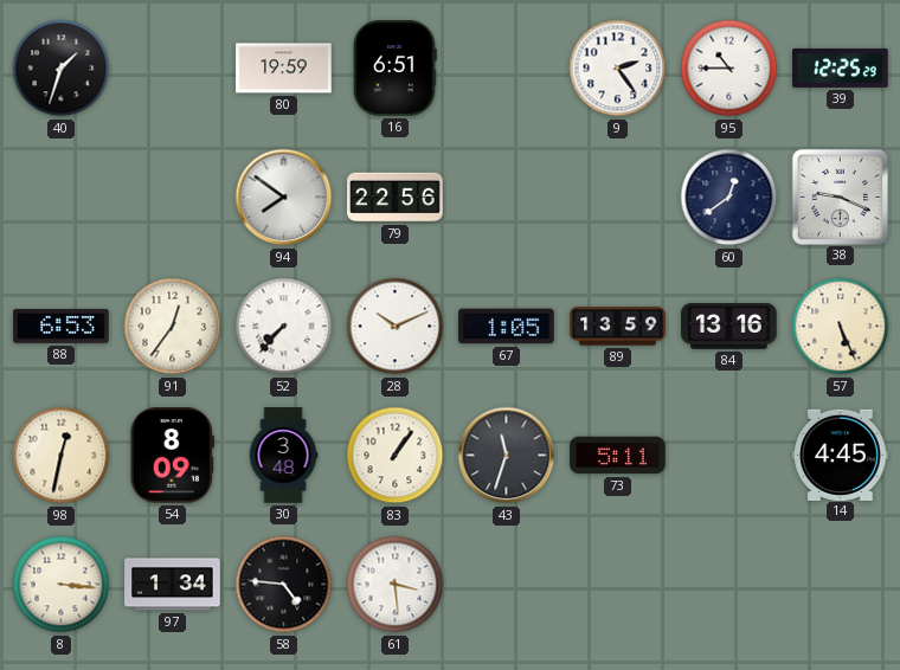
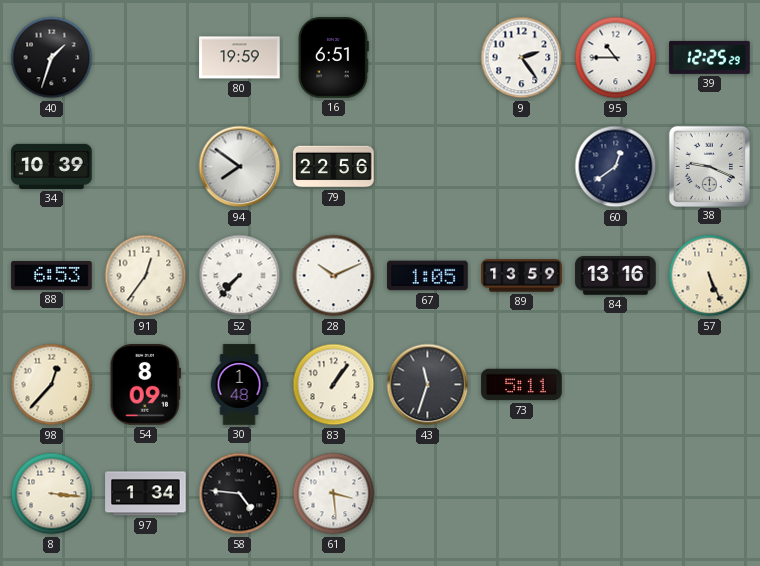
34: none -> 10:39
98: 12:32 -> 12:37
30: 3:48 -> 1:48
14: 4:45 -> none
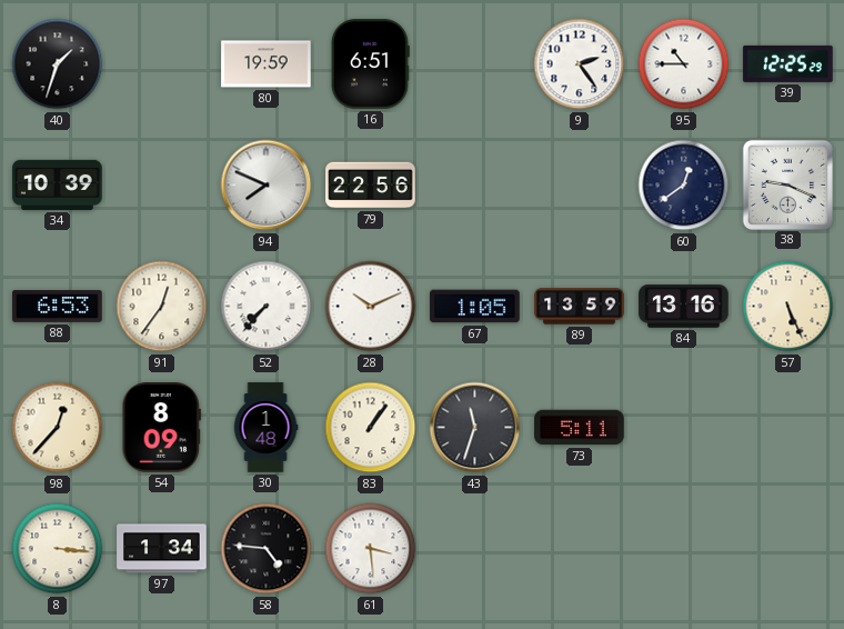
94: 7:51 -> 7:49
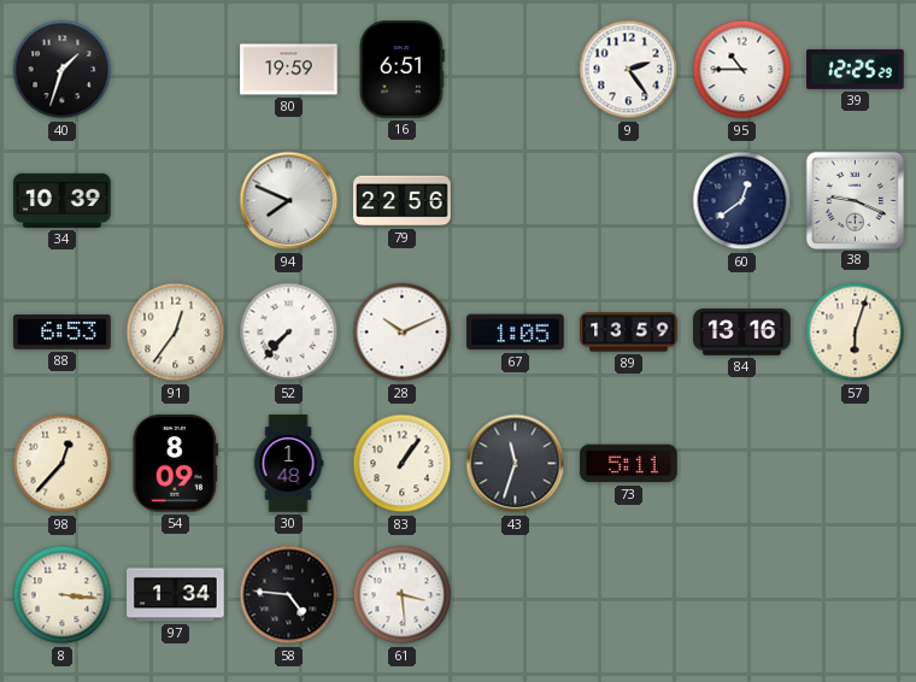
57: 5:26 -> 6:03
